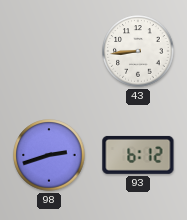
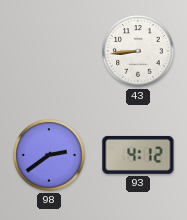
98: 2:42 -> 2:39
93: 6:12 -> 4:12
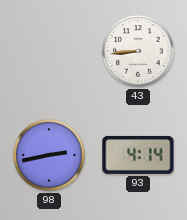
98: 2:39 -> 2:43
93: 4:12 -> 4:14
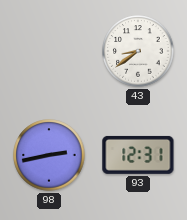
43: 8:44 -> 8:39
93: 4:14 -> 12:31
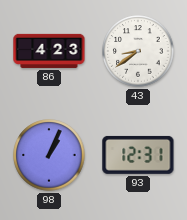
86: none -> 4:23
98: 2:43 -> 1:04
